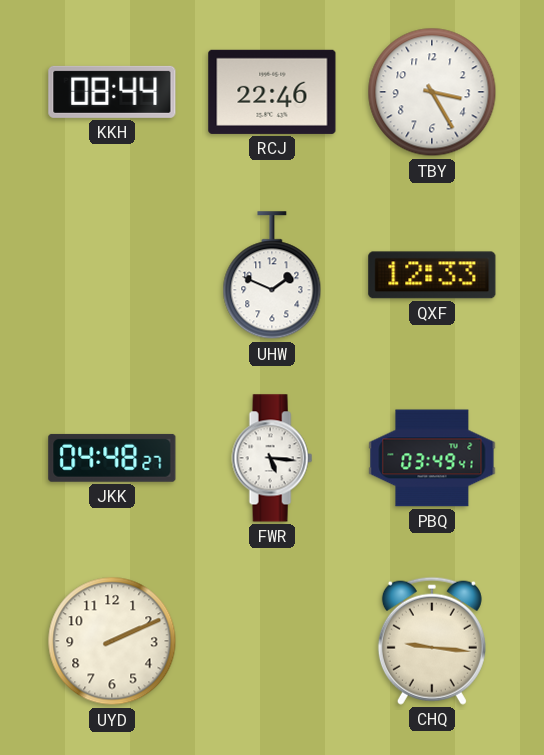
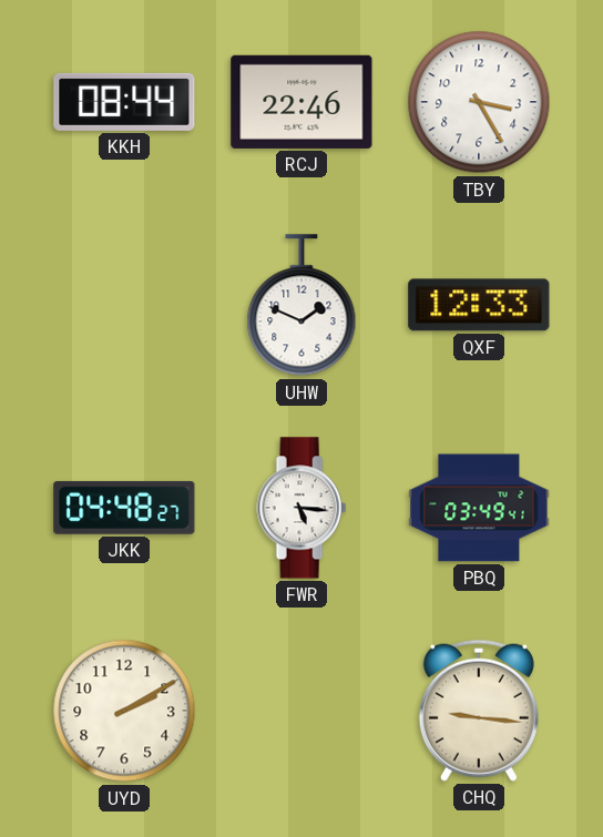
UYD: 2:11 -> 2:10
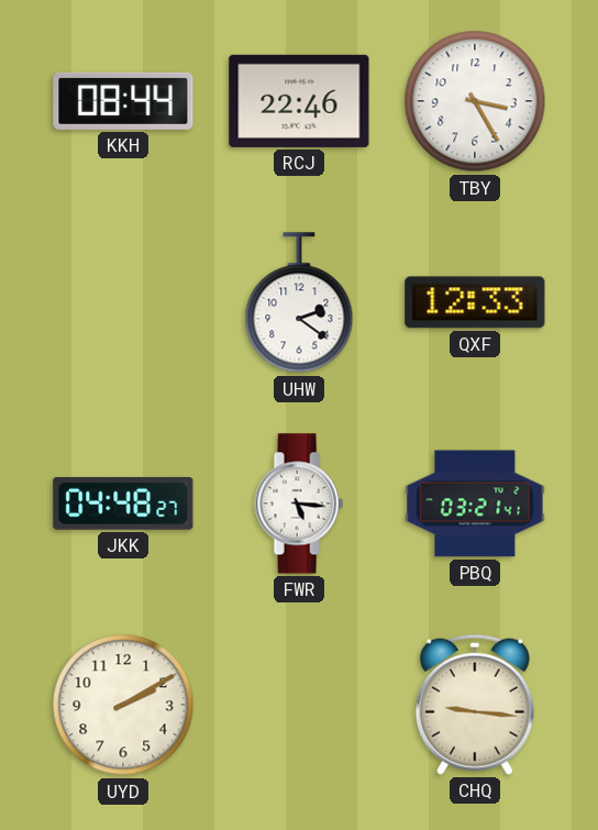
UHW: 1:49 -> 2:21
PBQ: 03:49 -> 03:21
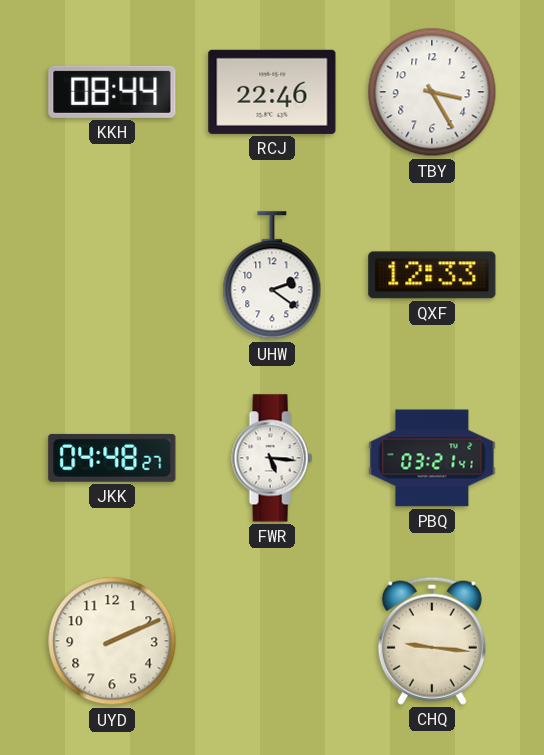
UYD: 2:10 -> 2:11
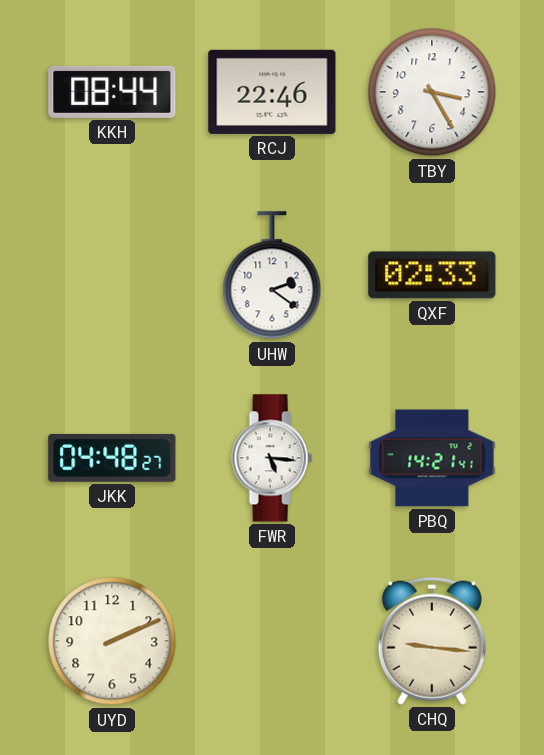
QXF: 12:33 -> 02:33
PBQ: 03:21 -> 14:21
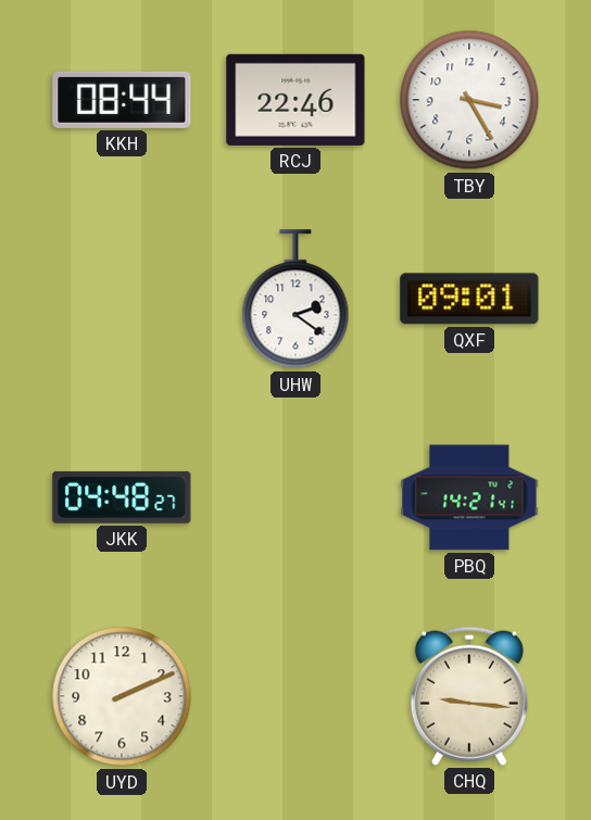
QXF: 02:33 -> 09:01
FWR: 5:16 -> none
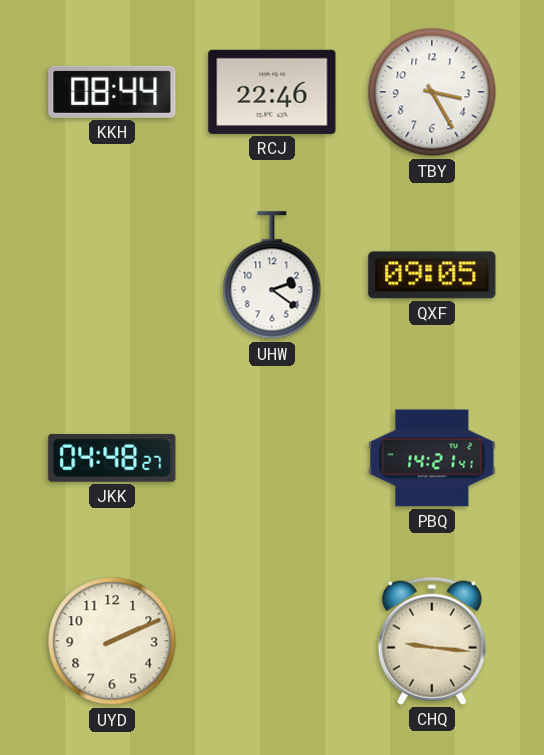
QXF: 09:01 -> 09:05
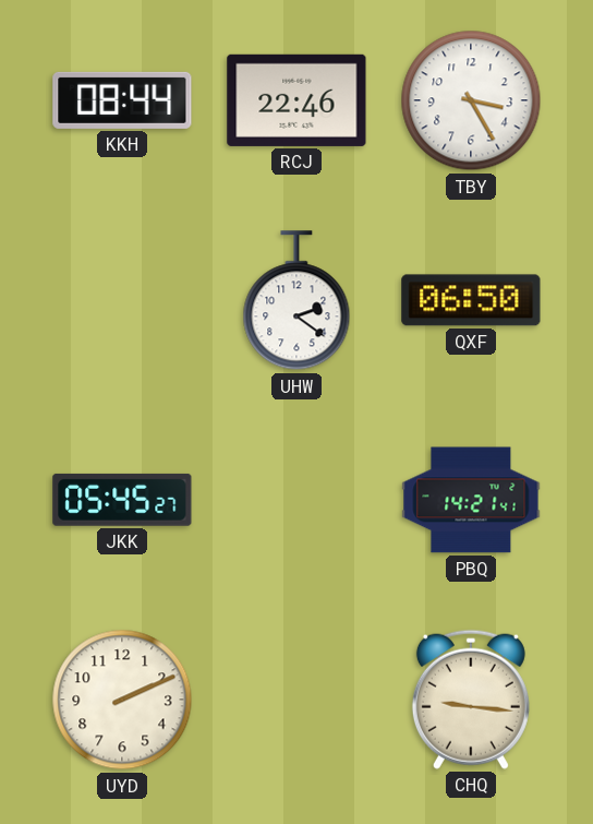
QXF: 09:05 -> 06:50
JKK: 04:48 -> 05:45
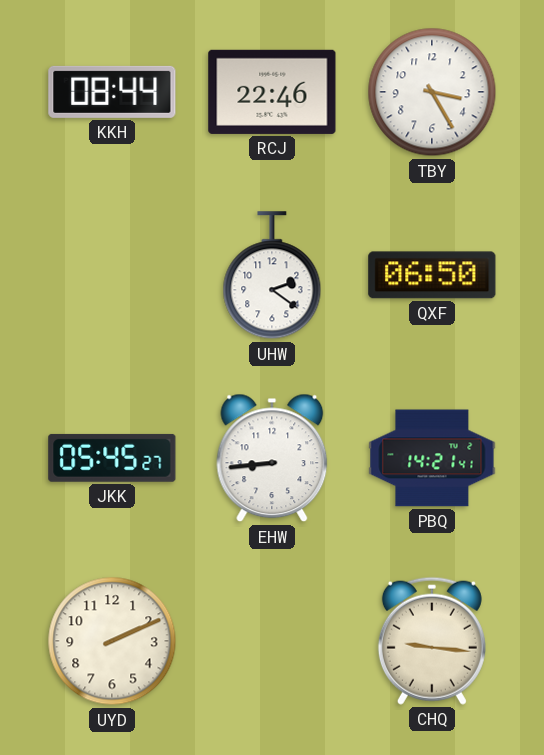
EHW: none -> 8:44
